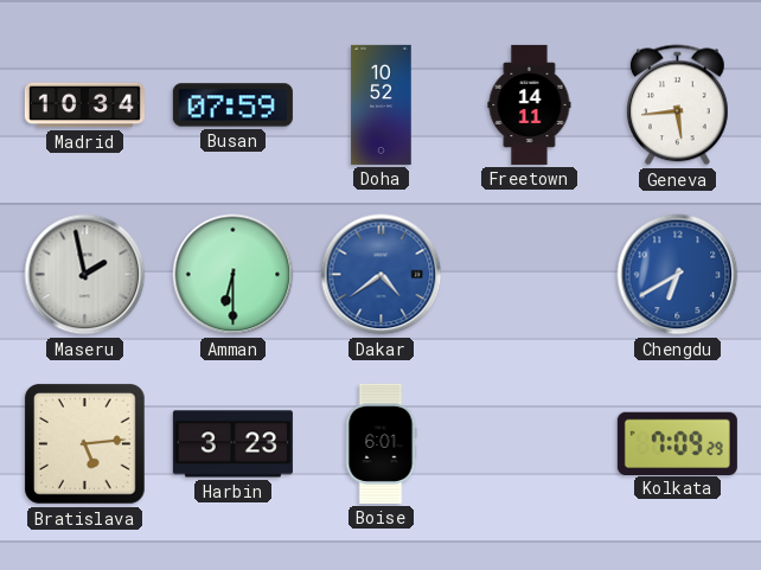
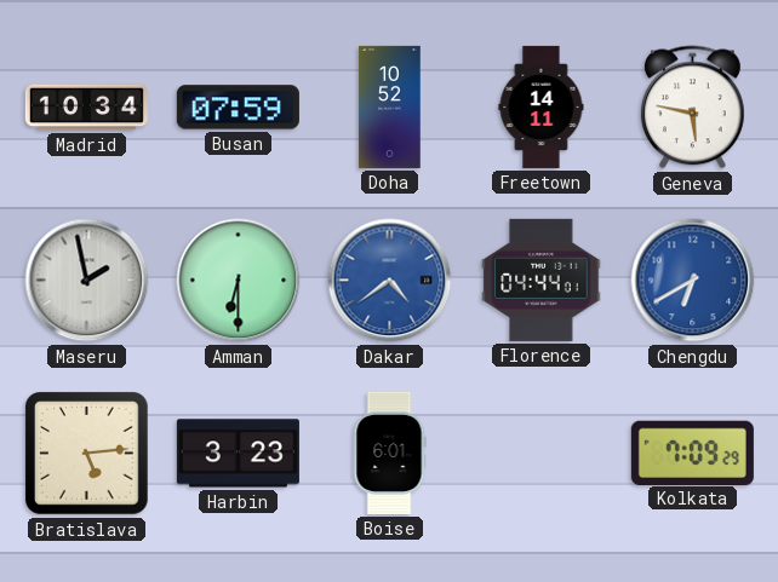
Geneva: 5:44 -> 5:47
Florence: none -> 04:44
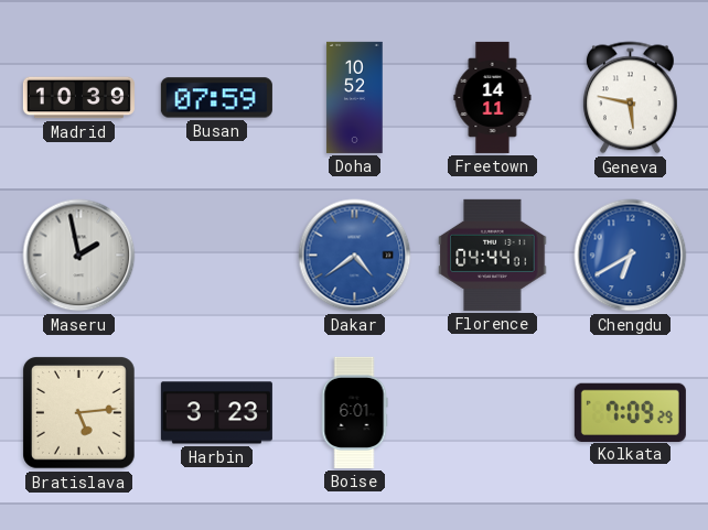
Madrid: 10:34 -> 10:39
Amman: 6:30 -> none
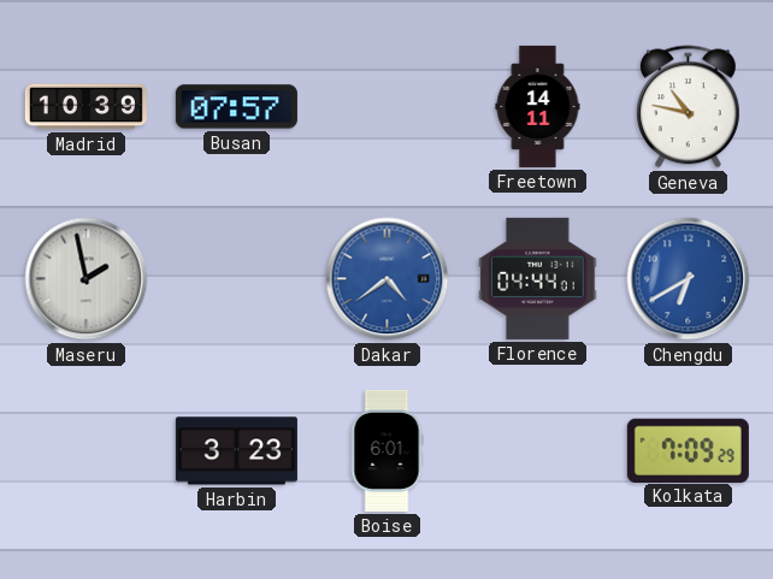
Busan: 07:59 -> 07:57
Doha: 10:52 -> none
Geneva: 5:47 -> 10:47
Bratislava: 5:14 -> none
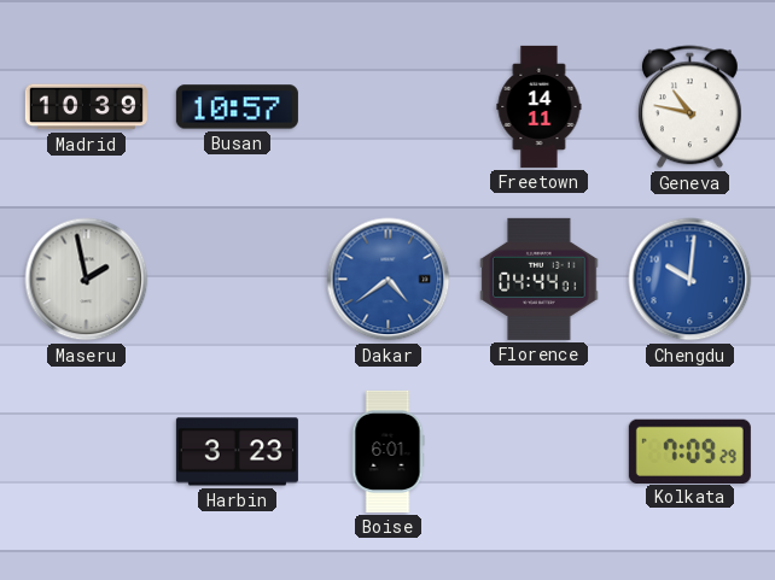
Busan: 07:57 -> 10:57
Chengdu: 6:40 -> 10:01
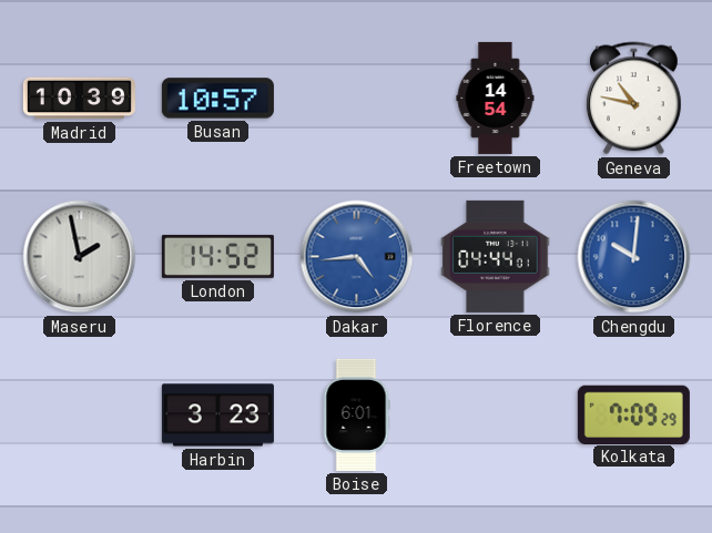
Freetown: 14:11 -> 14:54
London: none -> 14:52
Dakar: 4:39 -> 4:44
